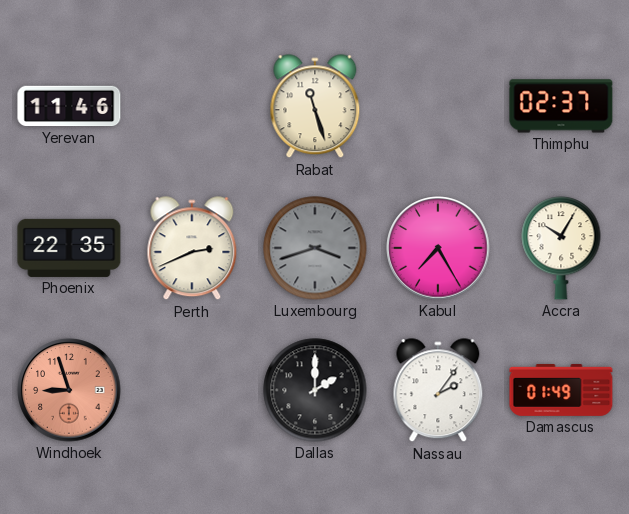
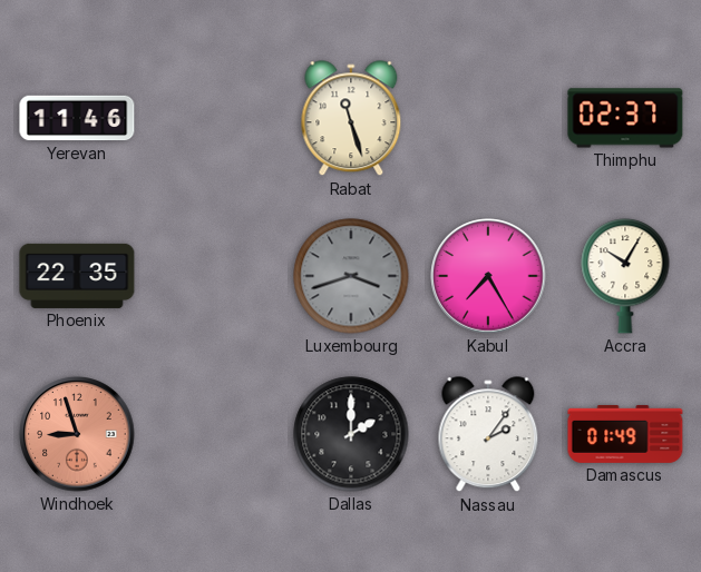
Perth: 2:41 -> none
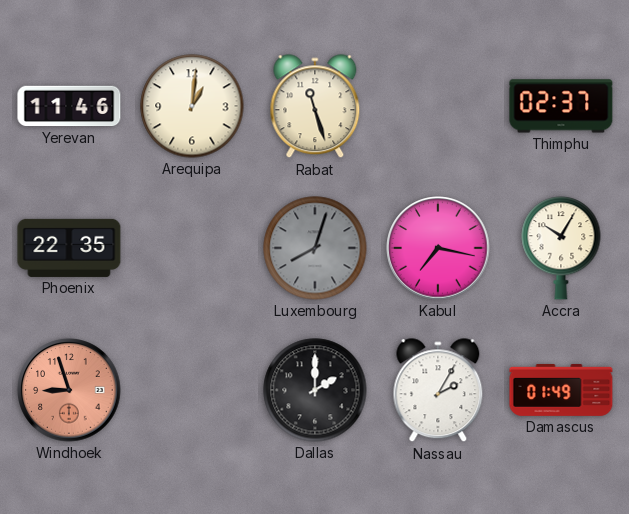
Arequipa: none -> 1:01
Luxembourg: 3:42 -> 8:03
Kabul: 7:25 -> 7:17
Nassau: 2:06 -> 2:05
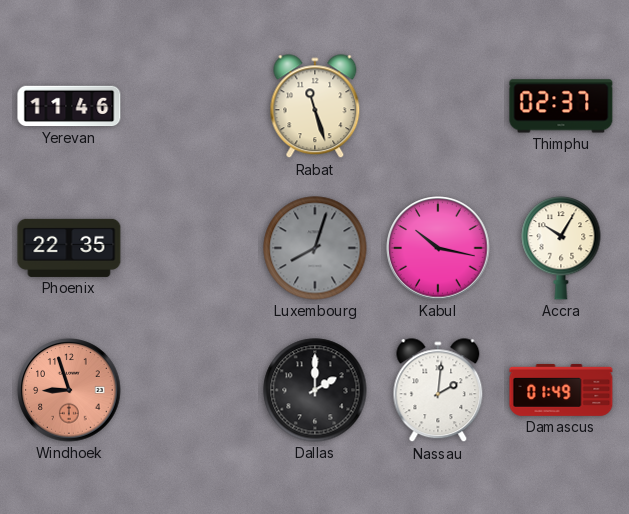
Arequipa: 1:01 -> none
Kabul: 7:17 -> 10:17
Nassau: 2:05 -> 2:01
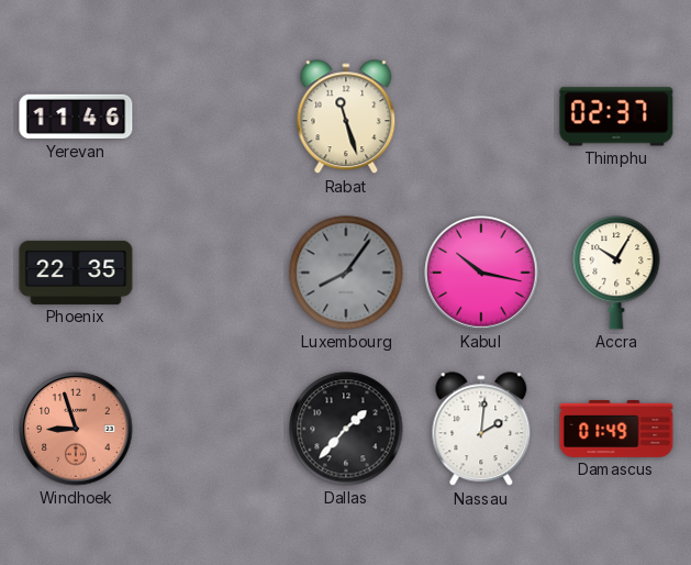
Luxembourg: 8:03 -> 8:06
Dallas: 2:00 -> 1:37
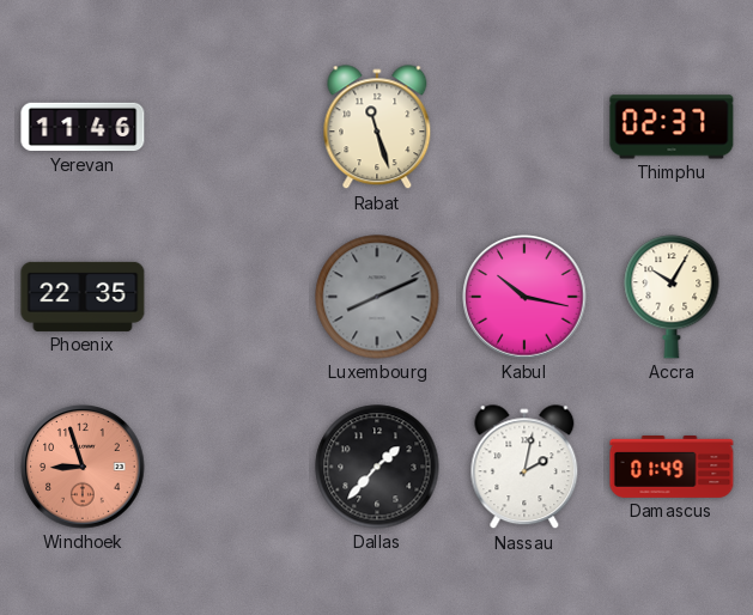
Luxembourg: 8:06 -> 8:11
Nassau: 2:01 -> 2:02
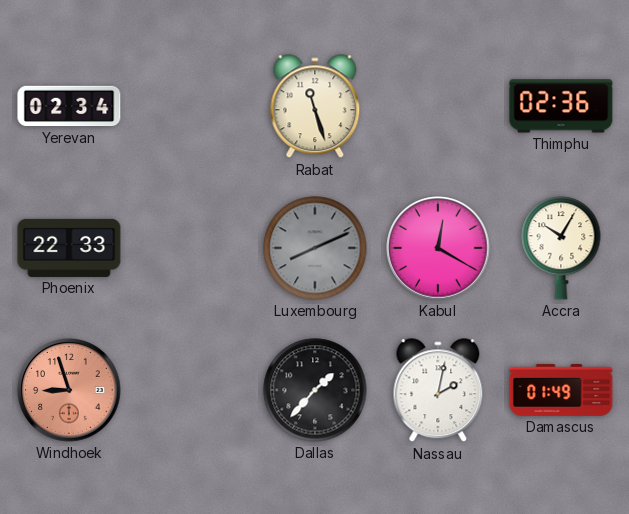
Yerevan: 11:46 -> 02:34
Thimphu: 02:37 -> 02:36
Phoenix: 22:35 -> 22:33
Kabul: 10:17 -> 12:20
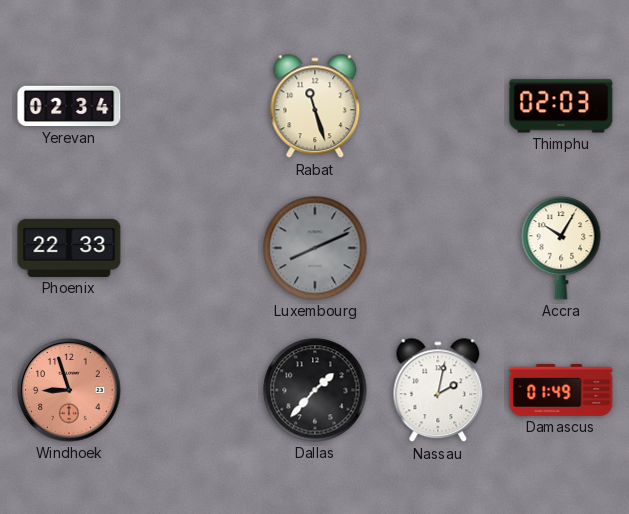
Thimphu: 02:36 -> 02:03
Kabul: 12:20 -> none
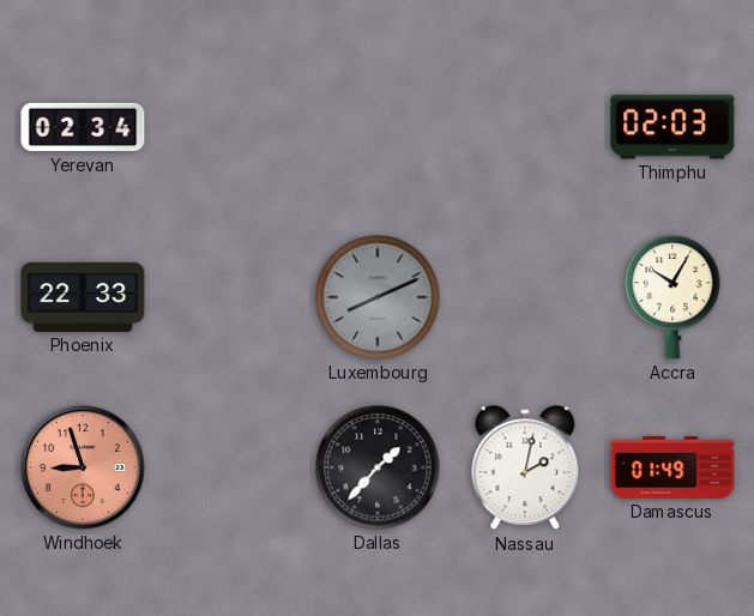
Rabat: 11:27 -> none
